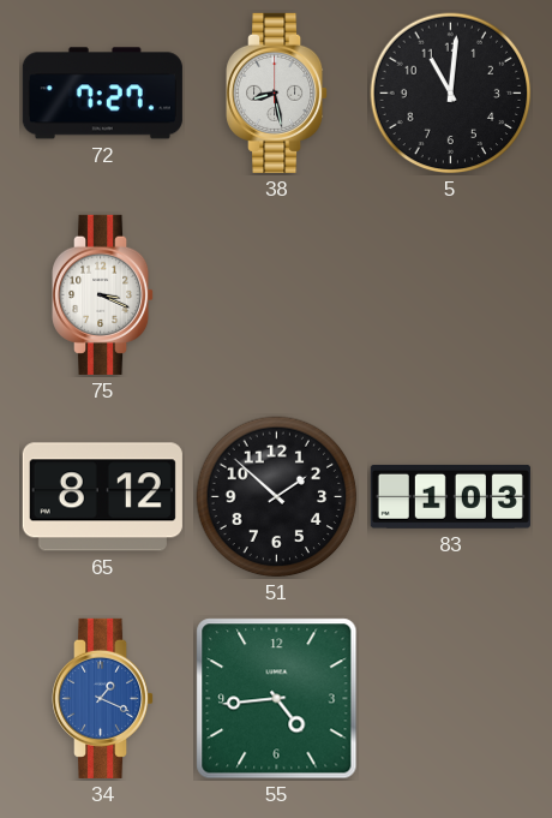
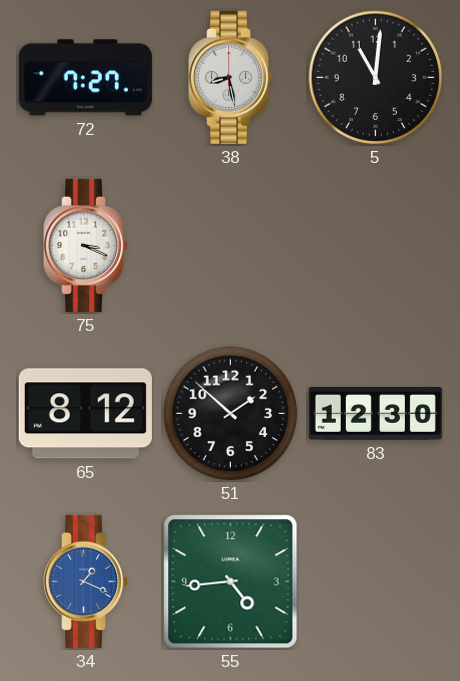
83: 1:03 -> 12:30
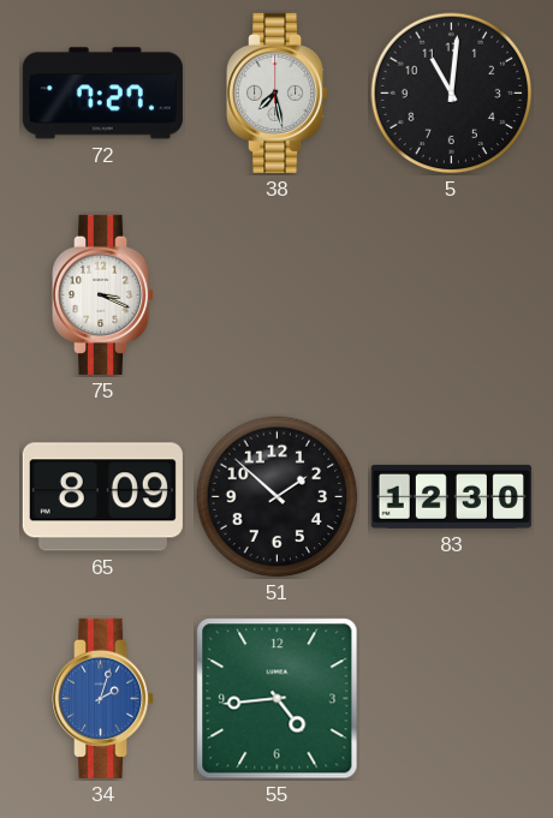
38: 8:28 -> 7:28
65: 8:12 -> 8:09
34: 1:19 -> 2:03
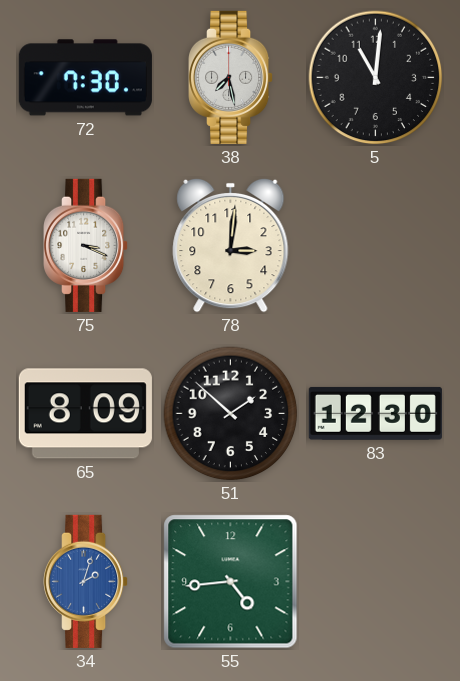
72: 7:27 -> 7:30
78: none -> 3:01
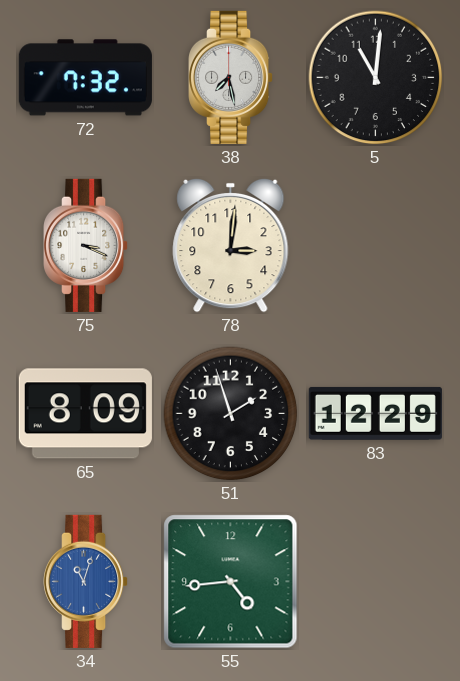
72: 7:30 -> 7:32
51: 1:52 -> 1:57
83: 12:30 -> 12:29
34: 2:03 -> 11:03
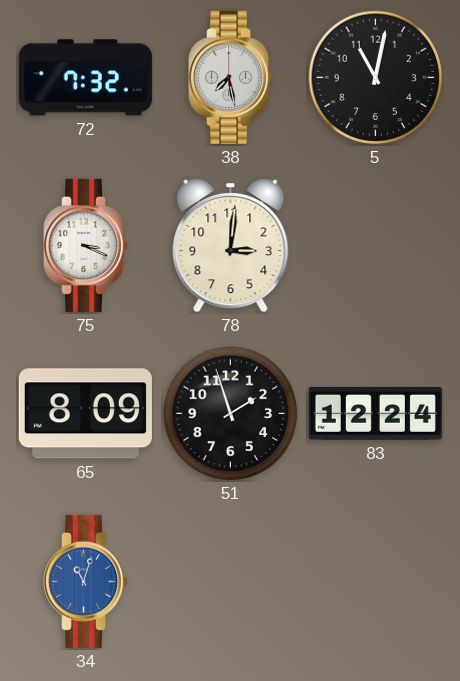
5: 11:01 -> 11:02
83: 12:29 -> 12:24
55: 4:44 -> none
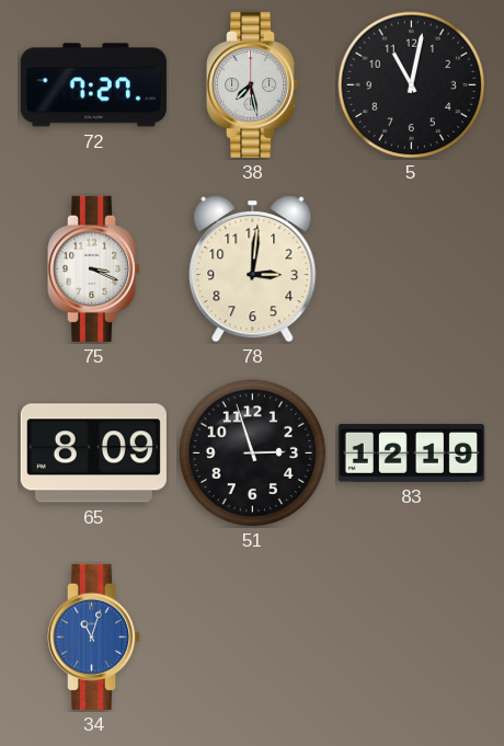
72: 7:32 -> 7:27
51: 1:57 -> 2:57
83: 12:24 -> 12:19
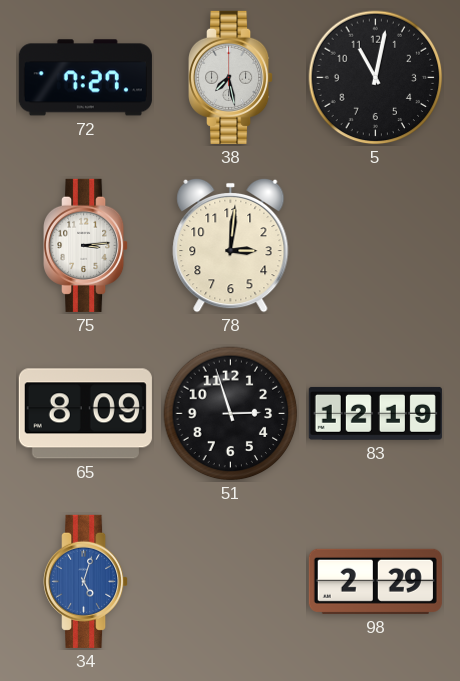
75: 3:19 -> 3:14
34: 11:03 -> 5:03
98: none -> 2:29
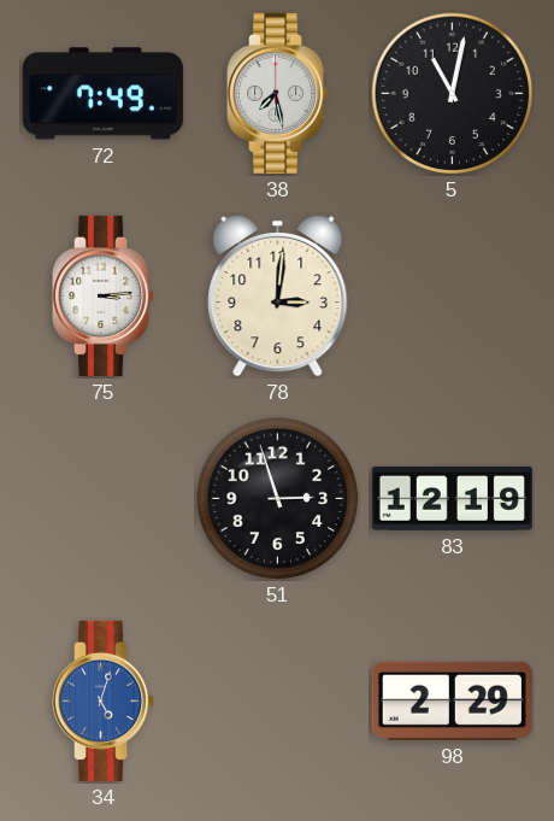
72: 7:27 -> 7:49
65: 8:09 -> none
